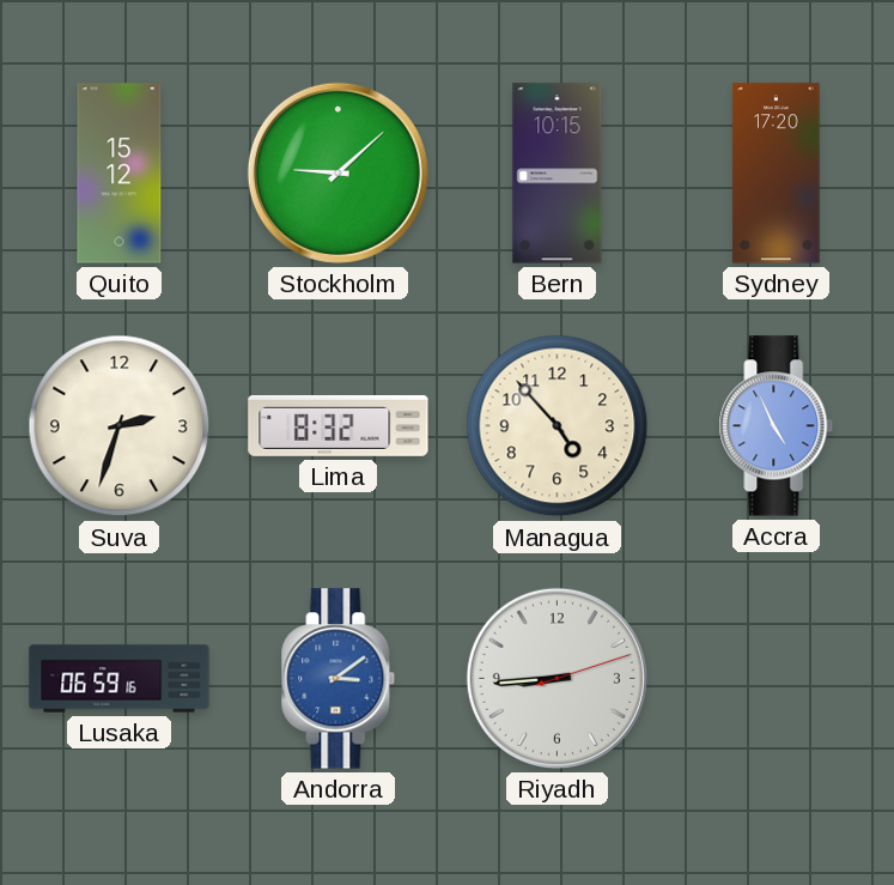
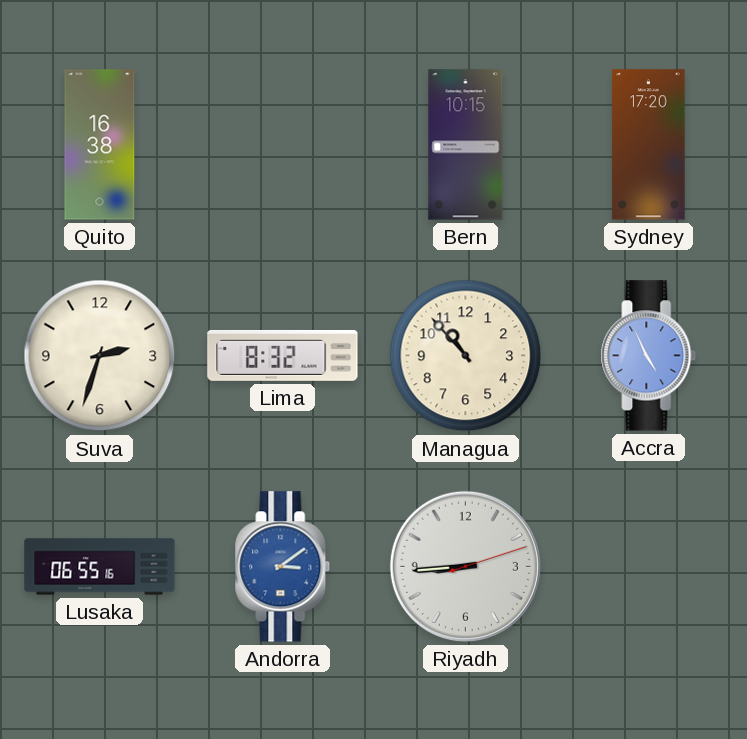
Quito: 15:12 -> 16:38
Stockholm: 9:08 -> none
Managua: 4:53 -> 10:53
Lusaka: 06:59 -> 06:55
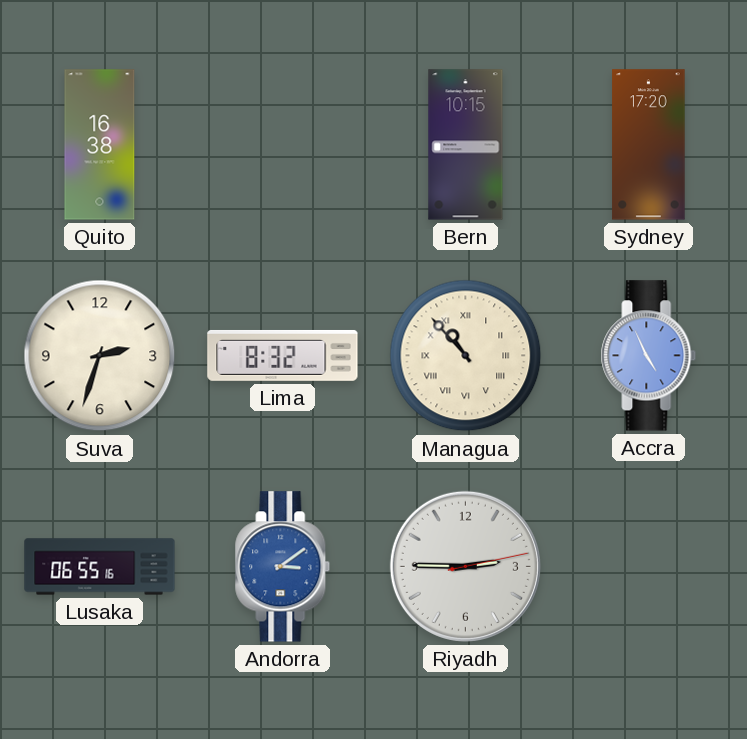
Managua numerals: Arabic -> Roman
Riyadh: 8:44 -> 2:45
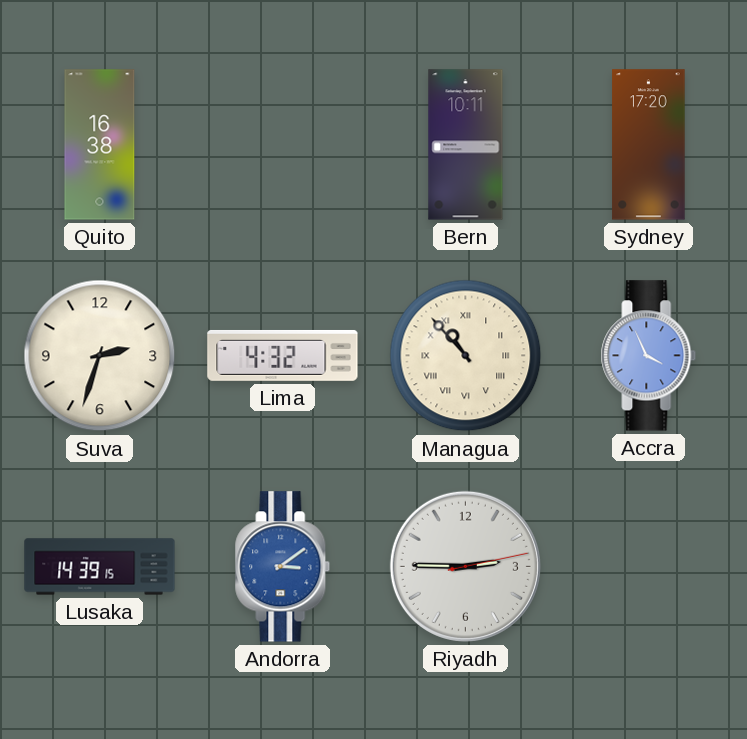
Bern: 10:15 -> 10:11
Lima: 8:32 -> 4:32
Accra: 4:56 -> 3:56
Lusaka: 06:55 -> 14:39
